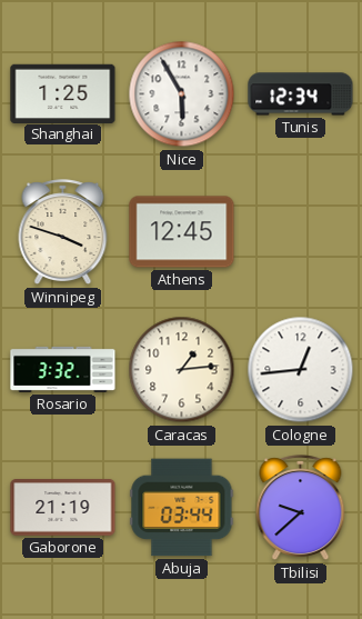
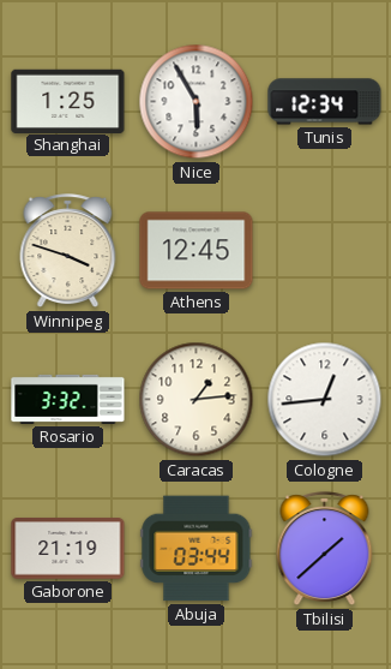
Tbilisi: 9:38 -> 1:38
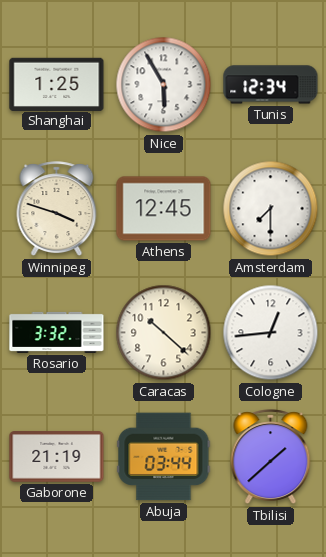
Amsterdam: none -> 7:30
Caracas: 1:14 -> 10:22
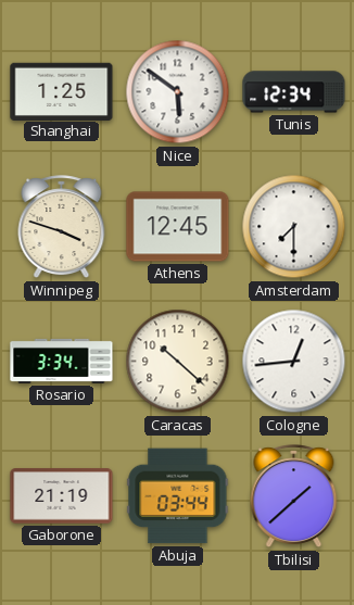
Nice: 5:55 -> 5:51
Rosario: 3:32 -> 3:34
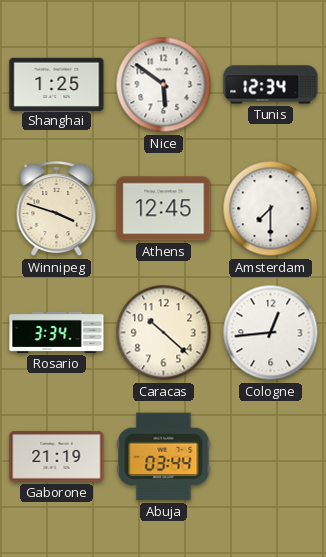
Tbilisi: 1:38 -> none
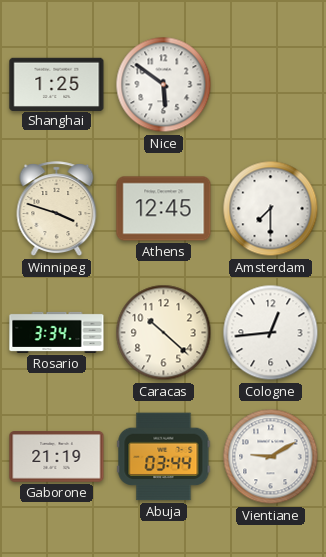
Tunis: 12:34 -> none
Vientiane: none -> 9:10
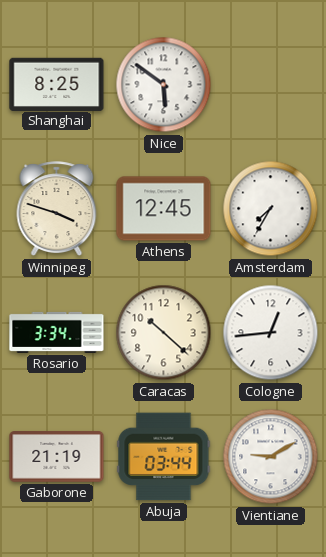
Shanghai: 1:25 -> 8:25
Amsterdam: 7:30 -> 7:35
